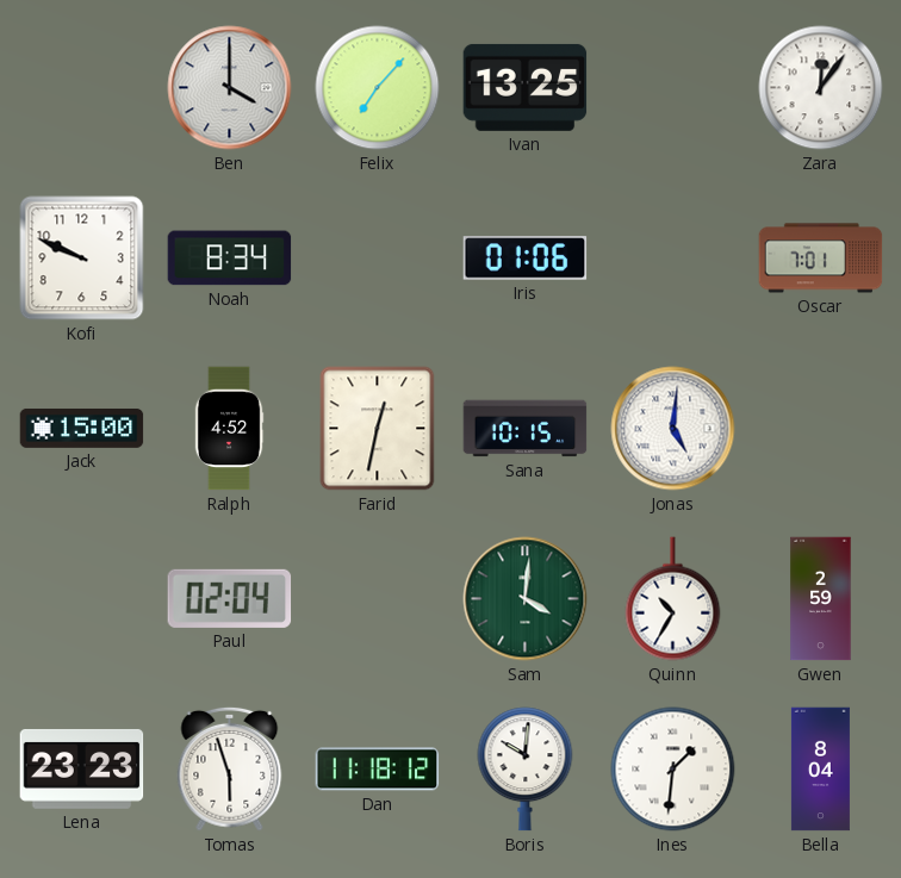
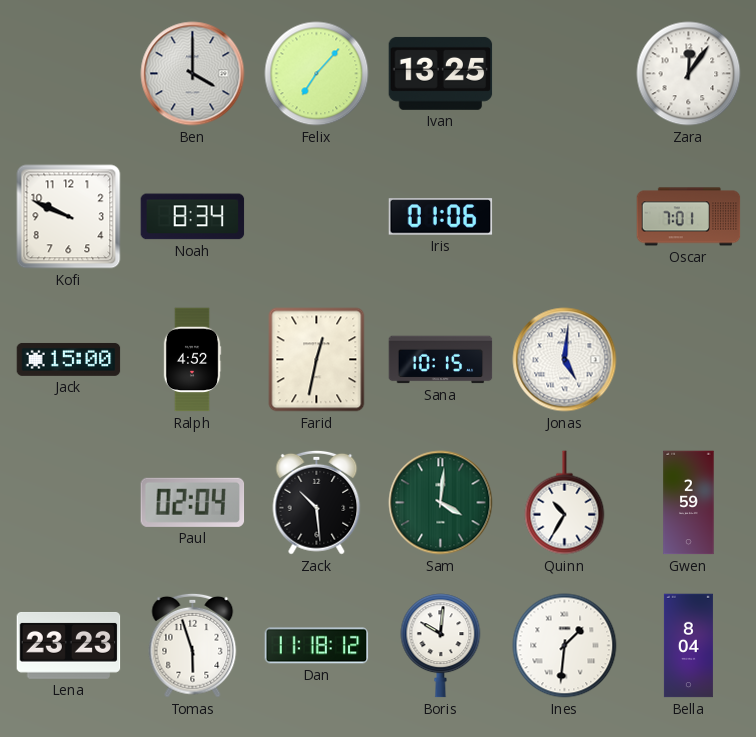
Zack: none -> 10:29
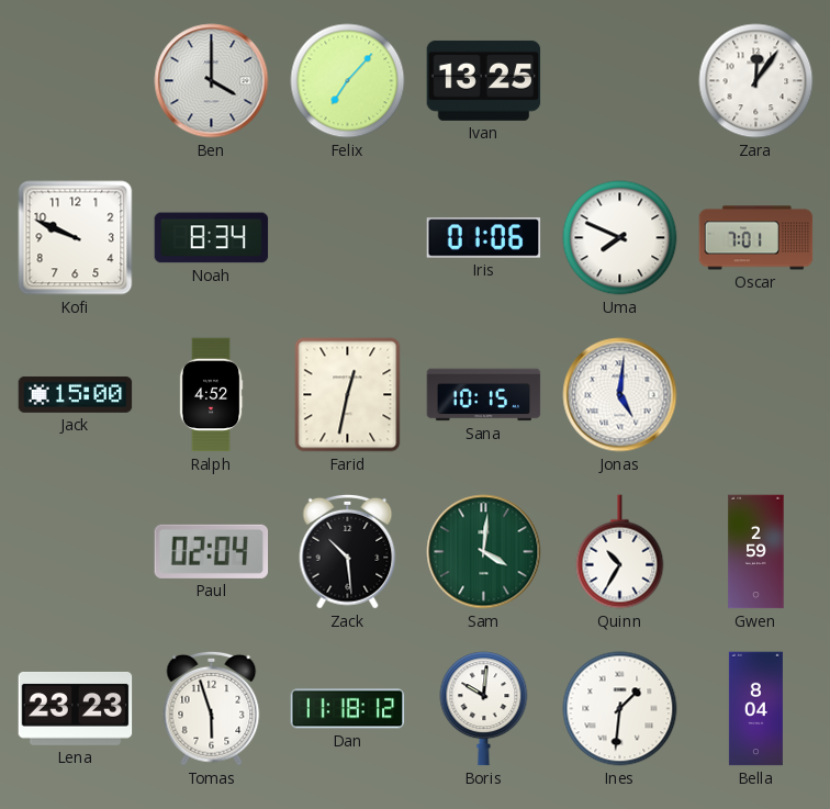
Uma: none -> 7:49
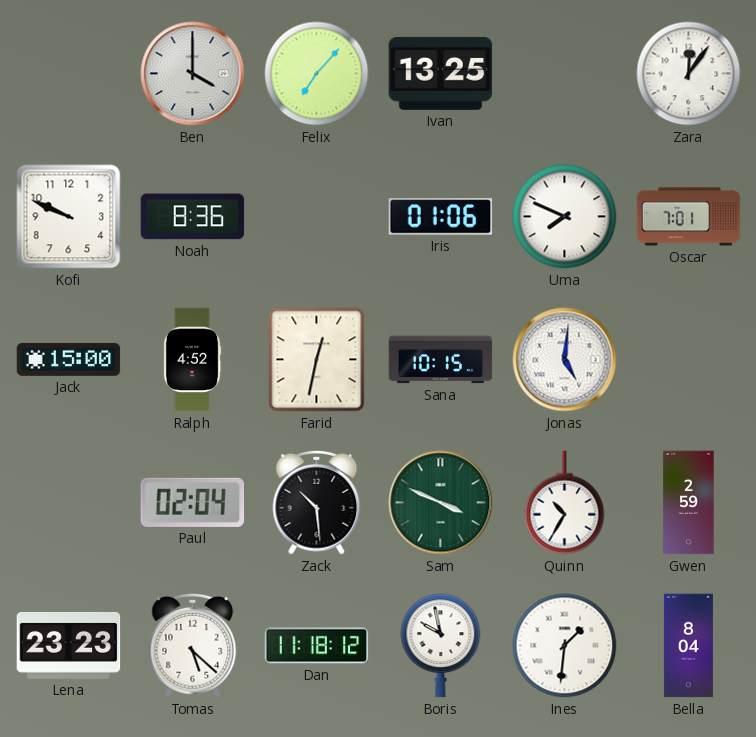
Noah: 8:34 -> 8:36
Sam: 4:01 -> 3:49
Tomas: 5:57 -> 5:22
Boris: 10:01 -> 9:58
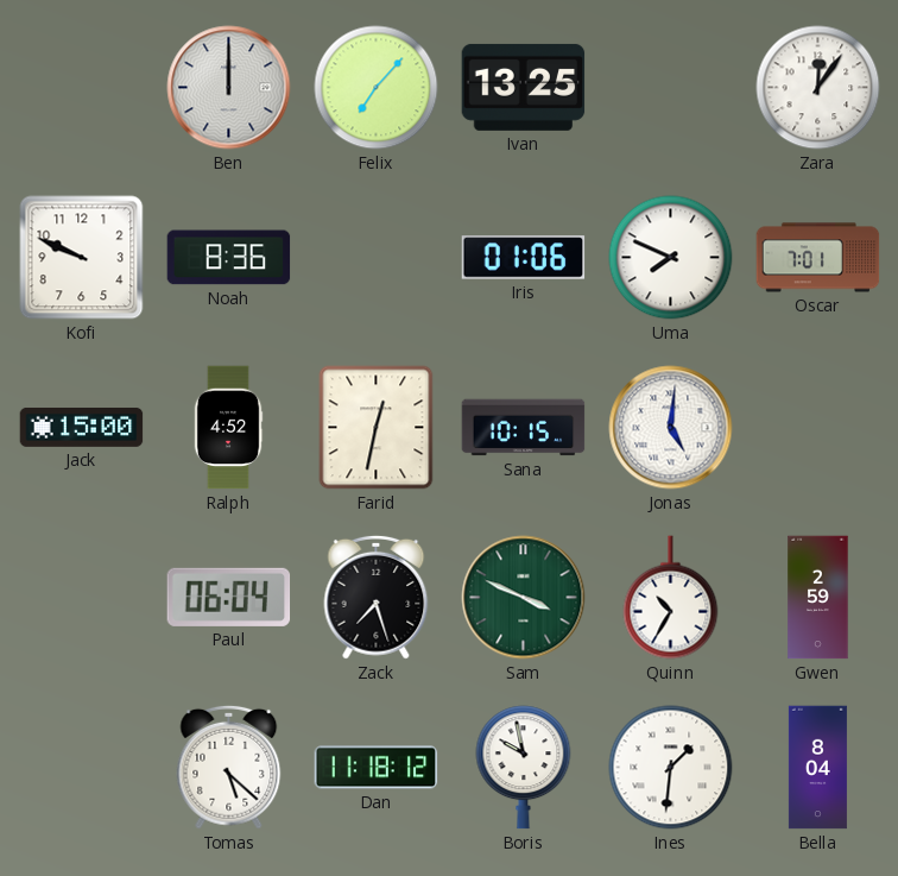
Ben: 4:00 -> 12:00
Paul: 02:04 -> 06:04
Zack: 10:29 -> 7:27
Lena: 23:23 -> none
